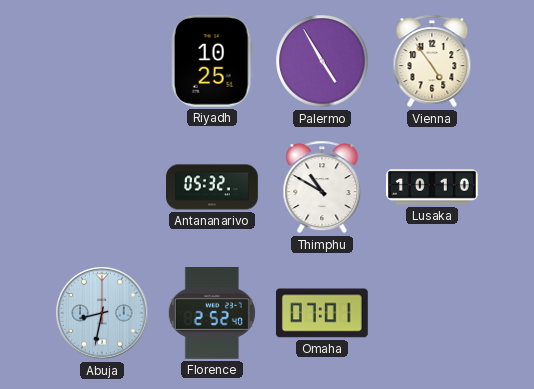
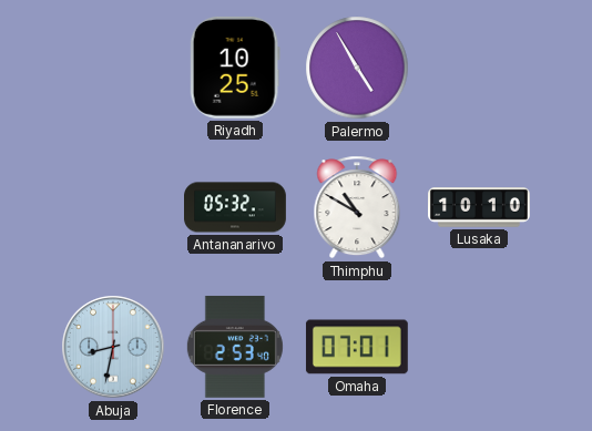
Vienna: 4:54 -> none
Florence: 2:52 -> 2:53
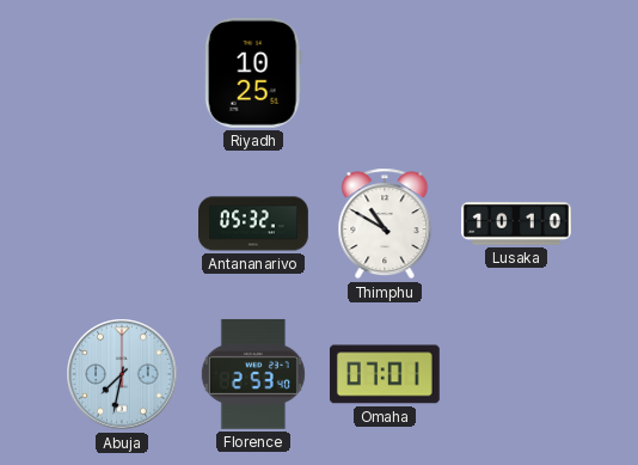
Palermo: 4:55 -> none
Abuja: 8:32 -> 7:32
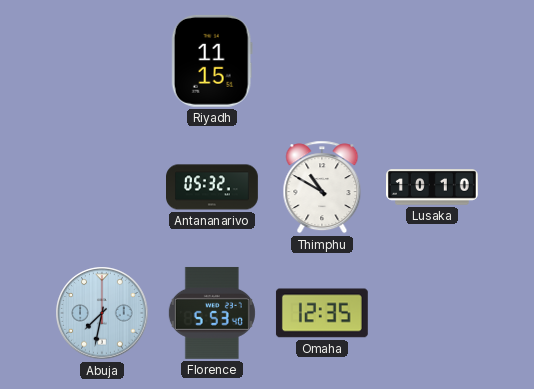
Riyadh: 10:25 -> 11:15
Florence: 2:53 -> 5:53
Omaha: 07:01 -> 12:35
